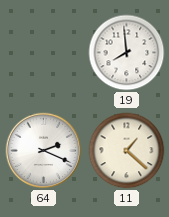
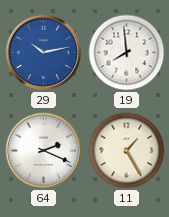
29: none -> 10:13
11: 1:22 -> 1:25
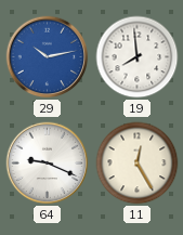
64: 2:19 -> 9:19
11: 1:25 -> 12:25
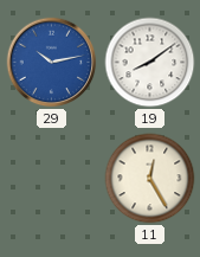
19: 7:59 -> 8:09
64: 9:19 -> none
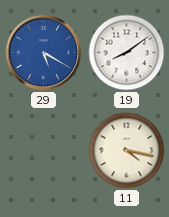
29: 10:13 -> 5:20
11: 12:25 -> 4:17
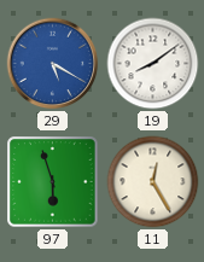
97: none -> 5:57
11: 4:17 -> 12:25
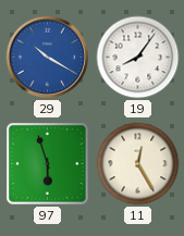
29: 5:20 -> 10:20
19: 8:09 -> 8:06
